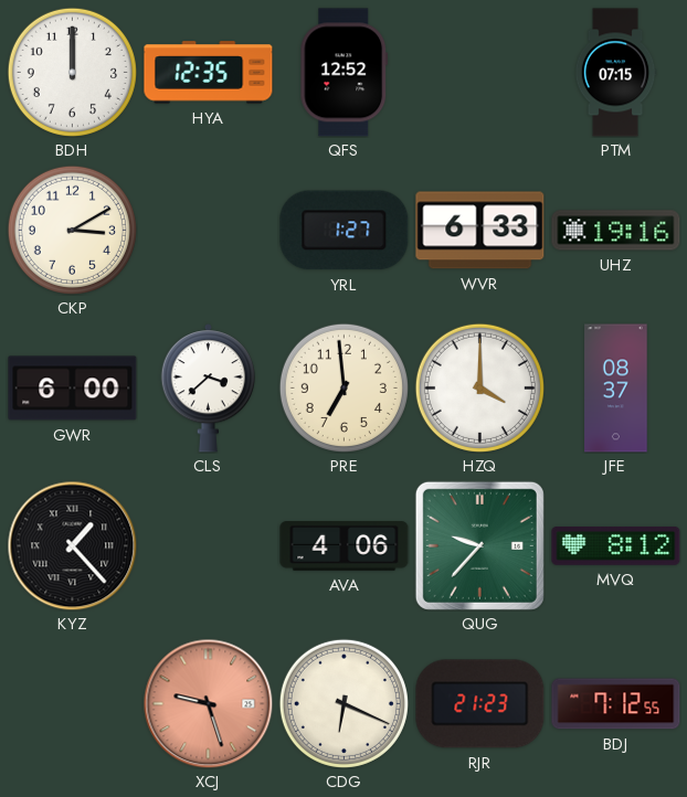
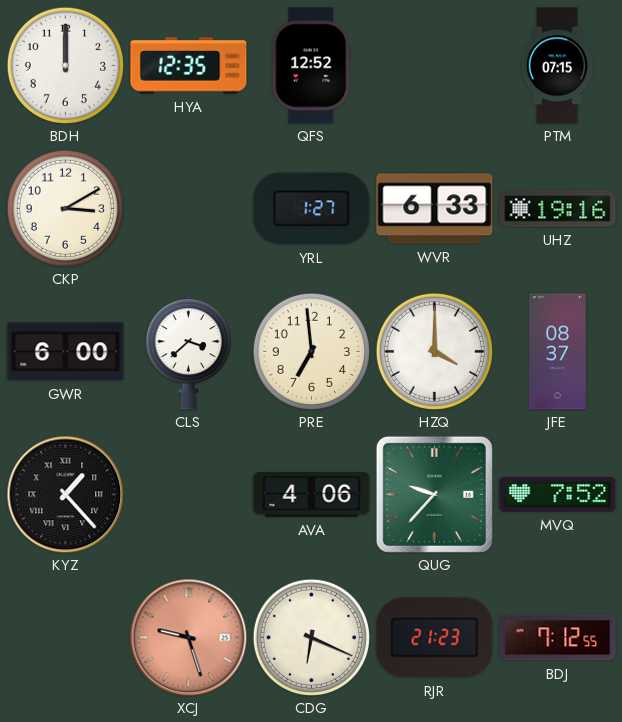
MVQ: 8:12 -> 7:52
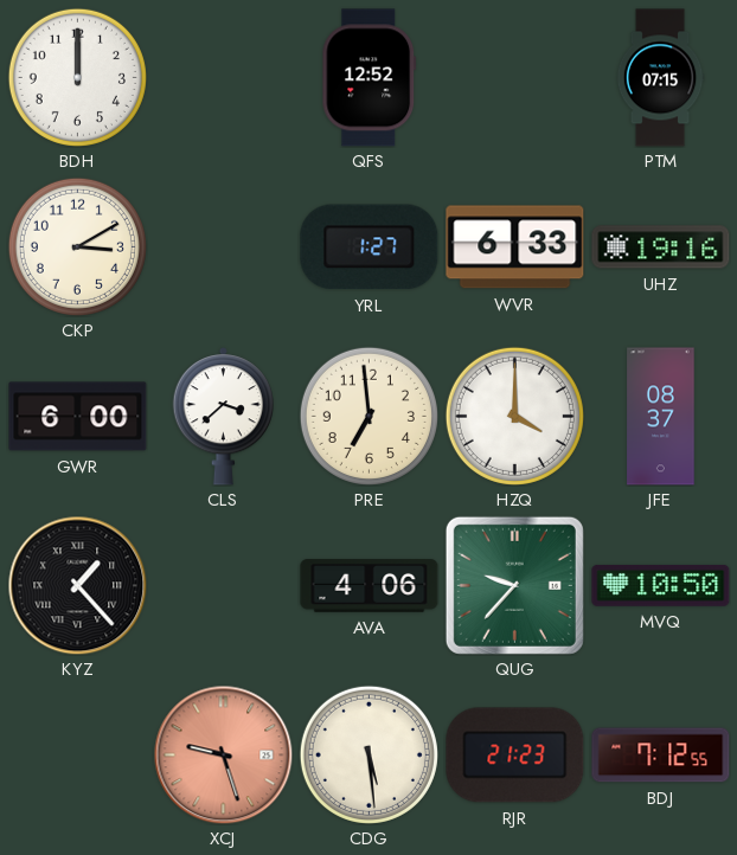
HYA: 12:35 -> none
MVQ: 7:52 -> 10:50
CDG: 6:19 -> 5:29
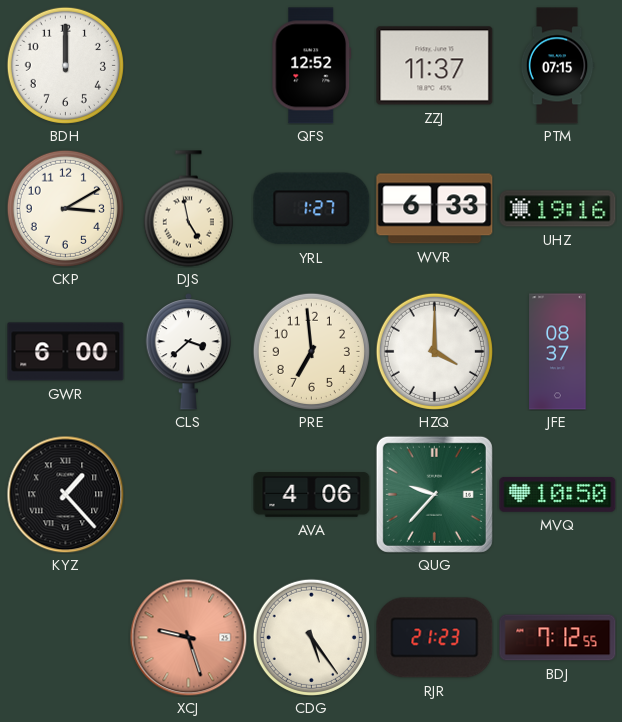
ZZJ: none -> 11:37
DJS: none -> 4:58
CDG: 5:29 -> 5:24
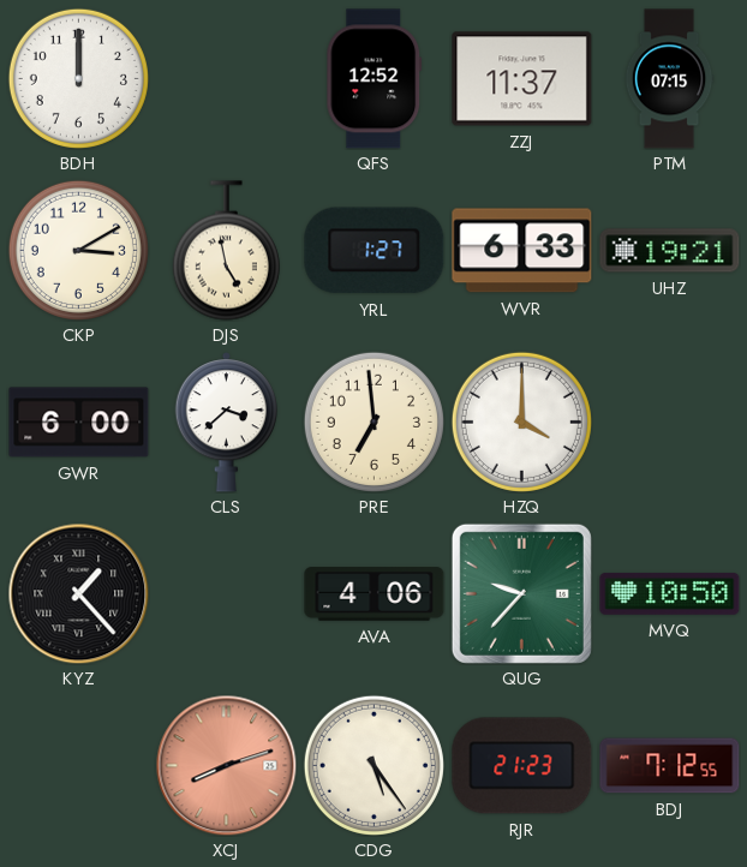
UHZ: 19:16 -> 19:21
JFE: 08:37 -> none
XCJ: 9:27 -> 8:12
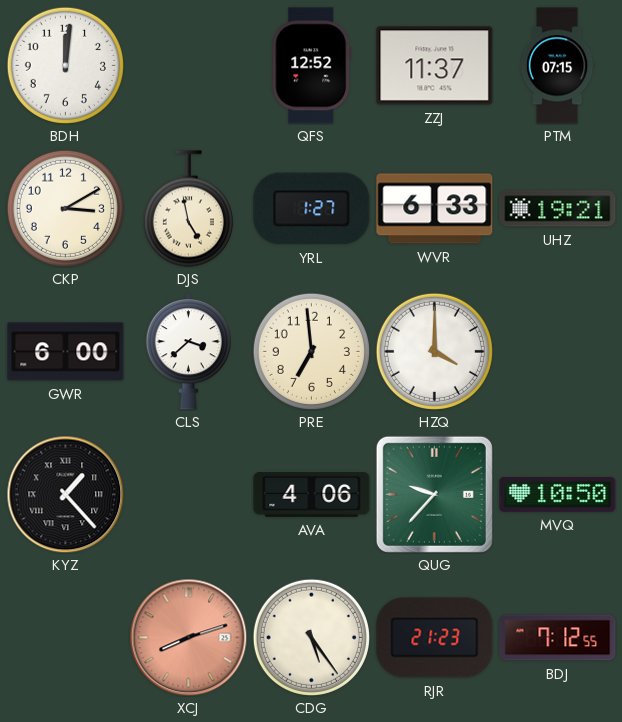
BDH: 12:00 -> 12:01
